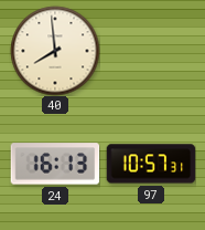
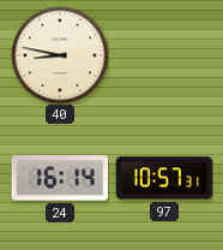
40: 7:59 -> 8:47
24: 16:13 -> 16:14
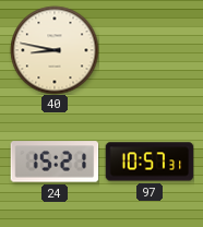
24: 16:14 -> 15:21
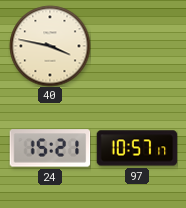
40: 8:47 -> 3:47
97: 10:57:31 -> 10:57:17
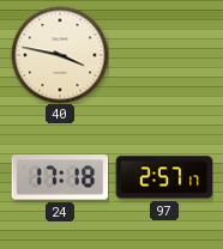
24: 15:21 -> 17:18
97: 10:57 -> 2:57
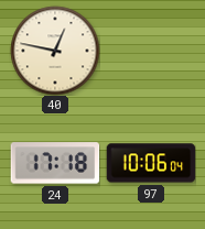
40: 3:47 -> 12:47
97: 2:57 -> 10:06
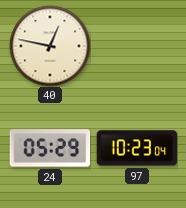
24: 17:18 -> 05:29
97: 10:06 -> 10:23
